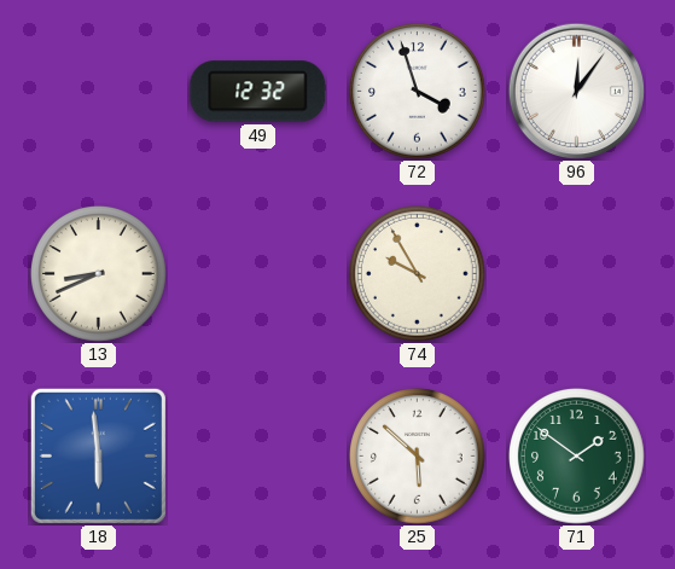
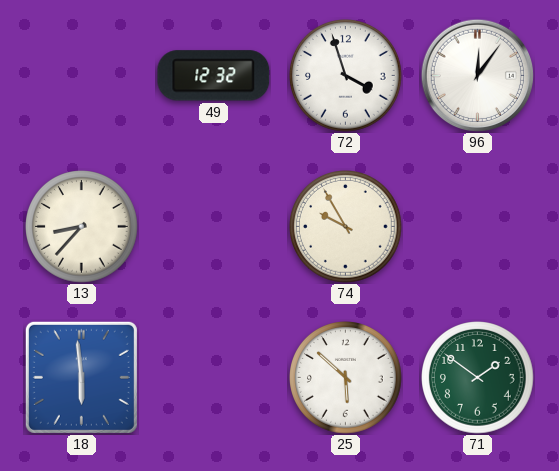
13: 8:41 -> 8:37
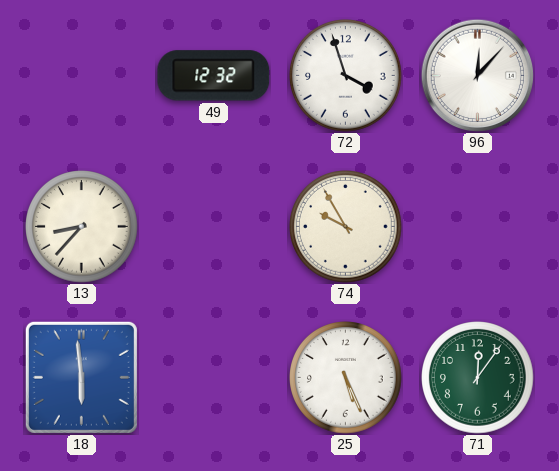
96: 12:06 -> 12:07
25: 5:52 -> 5:26
71: 1:51 -> 12:06
